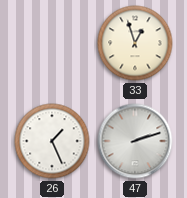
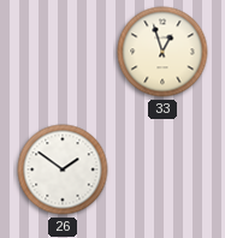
26: 1:26 -> 1:51
47: 2:12 -> none
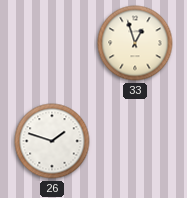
26: 1:51 -> 1:48
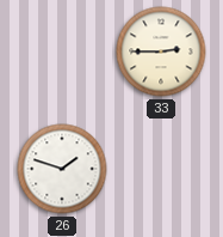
33: 12:57 -> 2:45
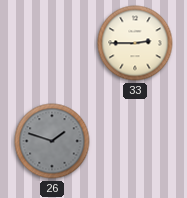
26 dial: white -> grey
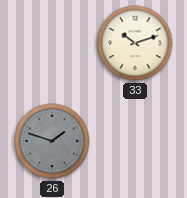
33: 2:45 -> 10:12
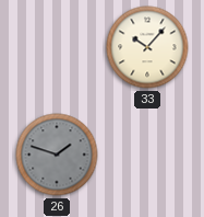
33: 10:12 -> 10:07
